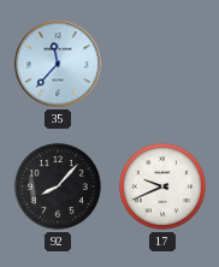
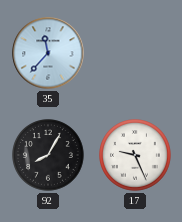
92: 8:07 -> 8:05
17: 9:41 -> 9:26
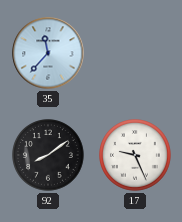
92: 8:05 -> 8:09
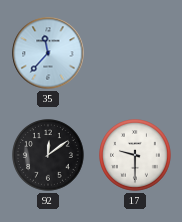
92: 8:09 -> 12:09
17: 9:26 -> 9:30
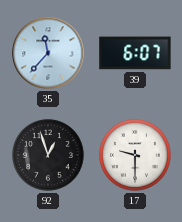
39: none -> 6:07
92: 12:09 -> 12:57
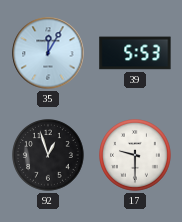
35: 11:37 -> 12:05
39: 6:07 -> 5:53
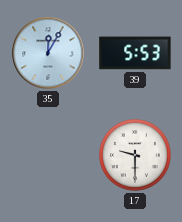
92: 12:57 -> none
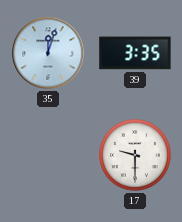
35: 12:05 -> 12:03
39: 5:53 -> 3:35
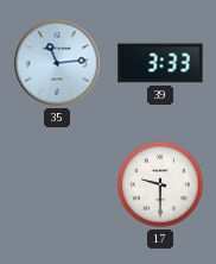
35: 12:03 -> 11:14
39: 3:35 -> 3:33
